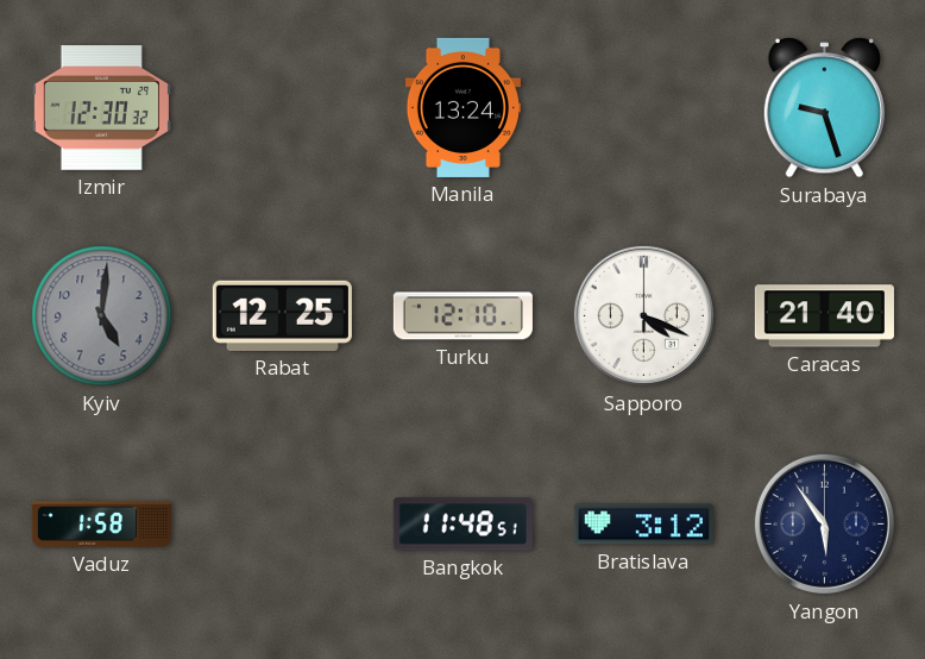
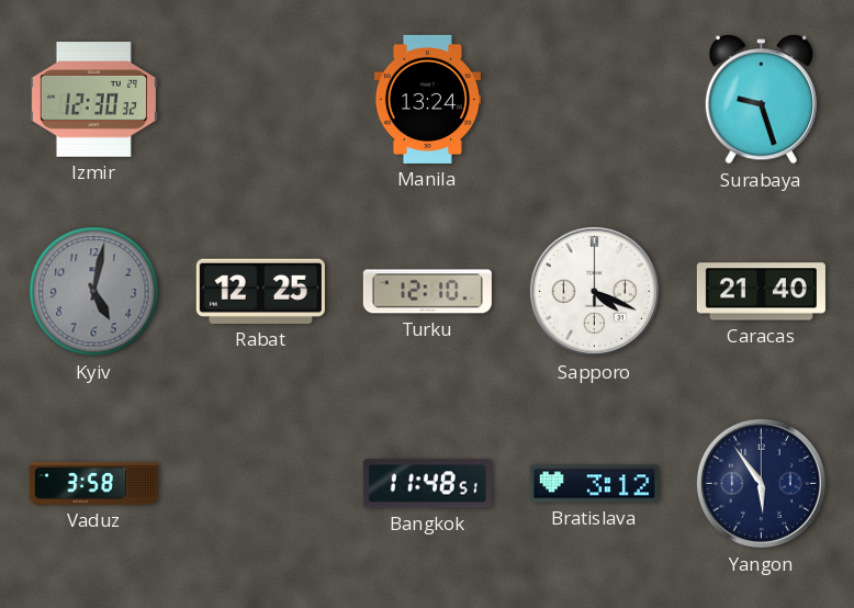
Kyiv: 5:01 -> 5:02
Vaduz: 1:58 -> 3:58
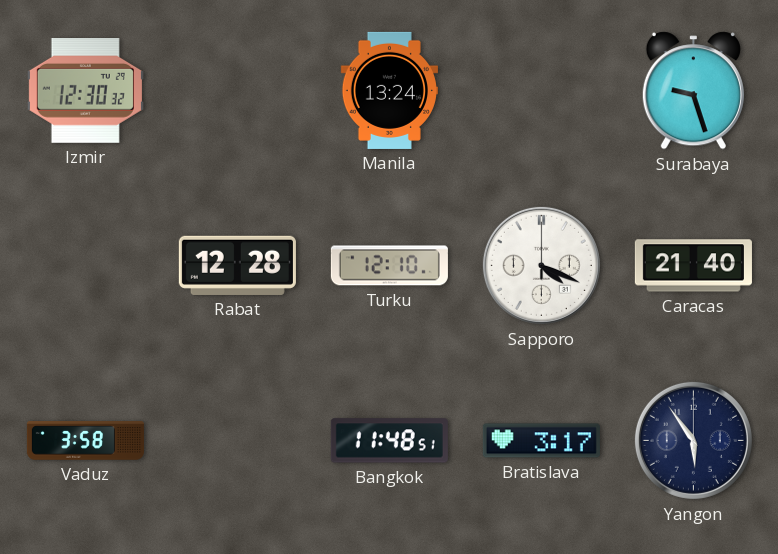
Kyiv: 5:02 -> none
Rabat: 12:25 -> 12:28
Bratislava: 3:12 -> 3:17
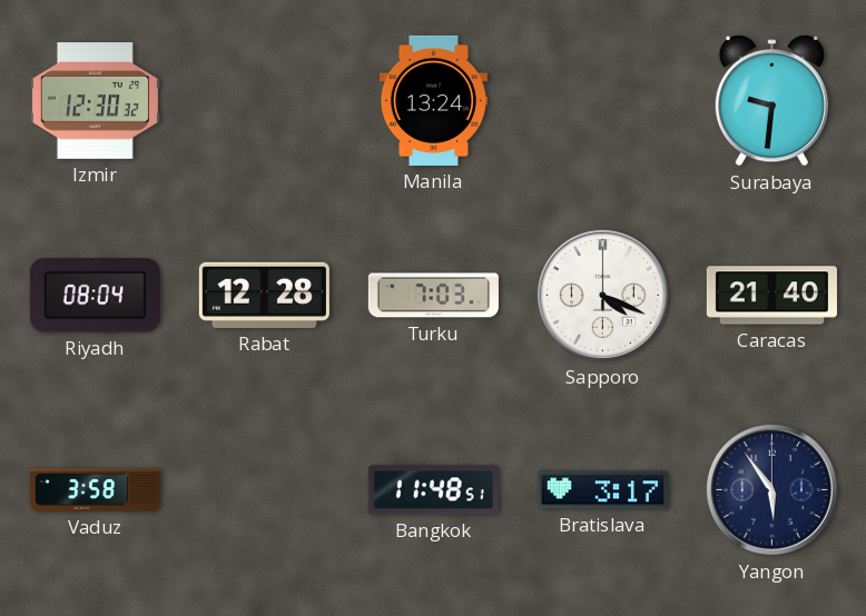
Surabaya: 9:27 -> 9:31
Riyadh: none -> 08:04
Turku: 12:10 -> 7:03
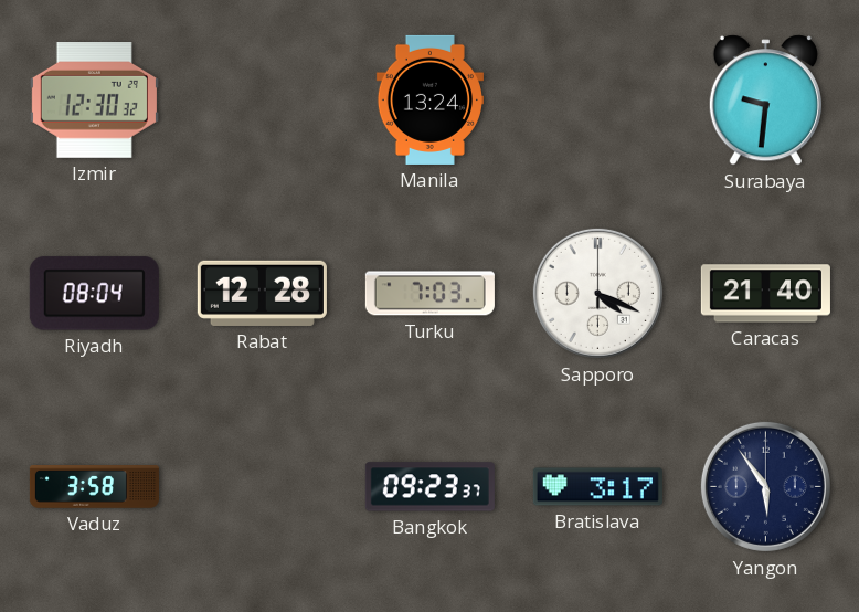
Bangkok: 11:48 -> 09:23
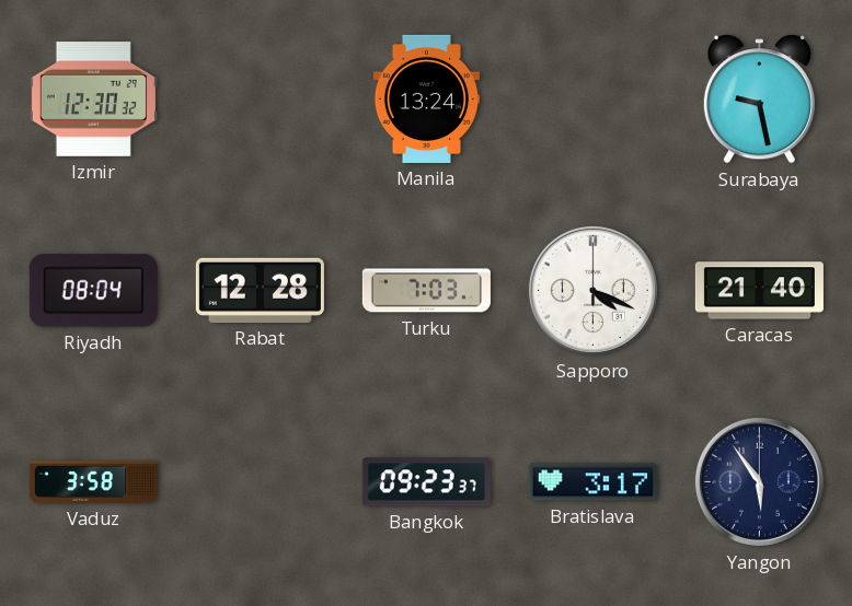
Surabaya: 9:31 -> 9:28
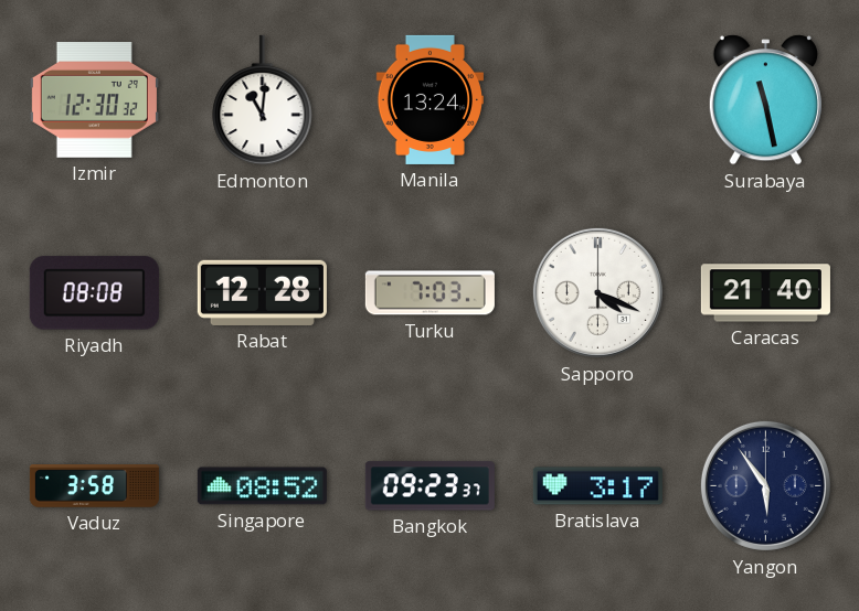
Edmonton: none -> 11:01
Surabaya: 9:28 -> 11:28
Riyadh: 08:04 -> 08:08
Singapore: none -> 08:52
